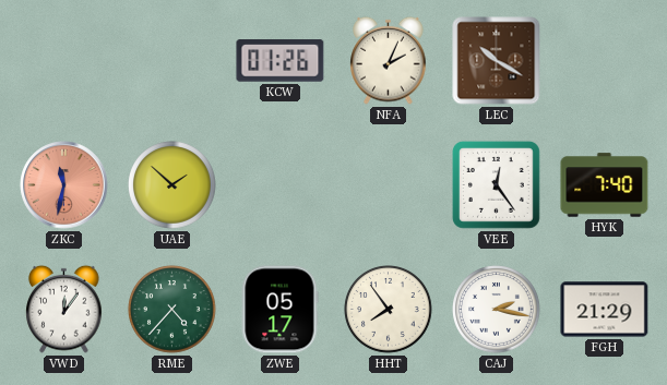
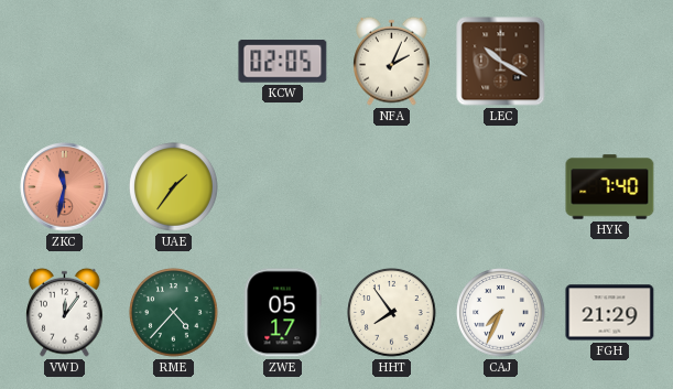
KCW: 01:26 -> 02:05
UAE: 1:52 -> 1:36
VEE: 12:24 -> none
CAJ: 2:17 -> 7:34
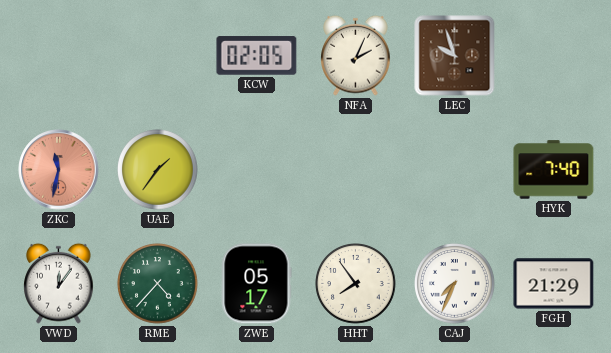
LEC: 10:20 -> 9:57
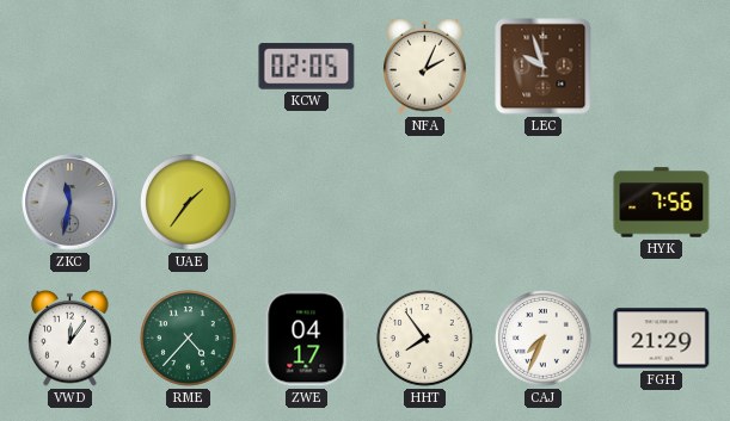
ZKC dial: salmon -> grey
HYK: 7:40 -> 7:56
ZWE: 05:17 -> 04:17
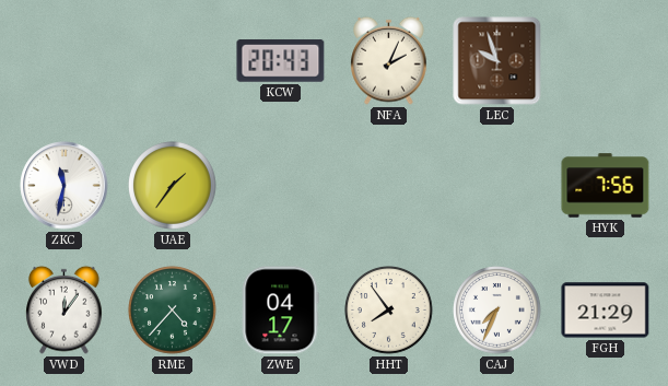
KCW: 02:05 -> 20:43
ZKC dial: grey -> white
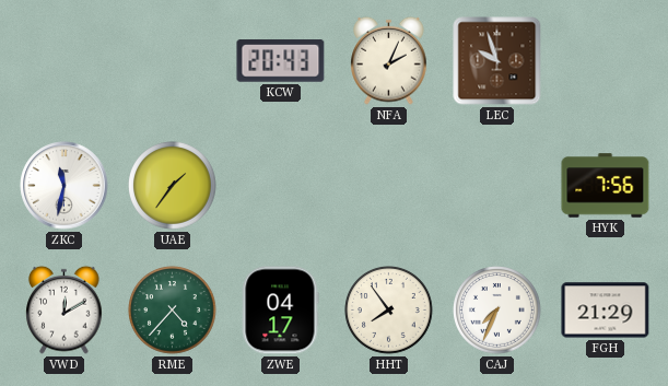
VWD: 12:06 -> 12:10
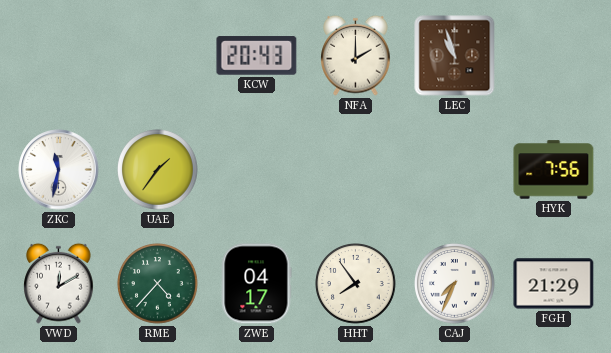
NFA: 2:04 -> 2:00
LEC: 9:57 -> 10:57
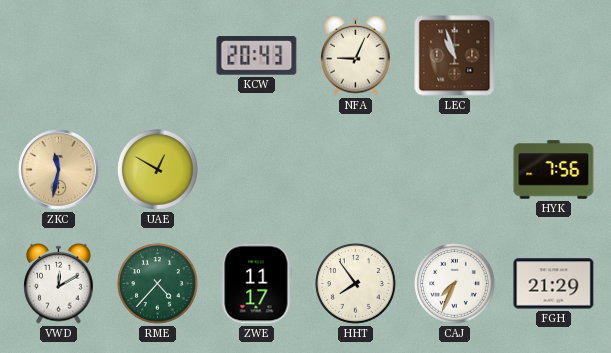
NFA: 2:00 -> 9:04
ZKC dial: white -> champagne
UAE: 1:36 -> 12:50
ZWE: 04:17 -> 11:17
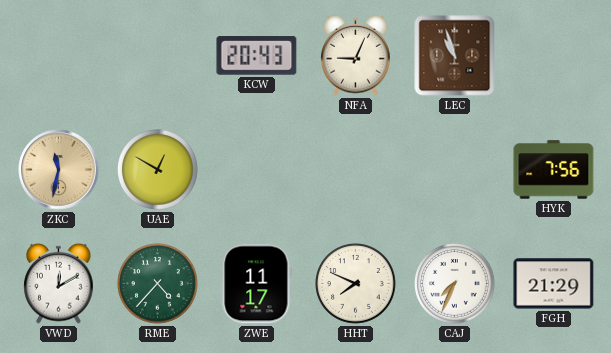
HHT: 7:54 -> 7:49
